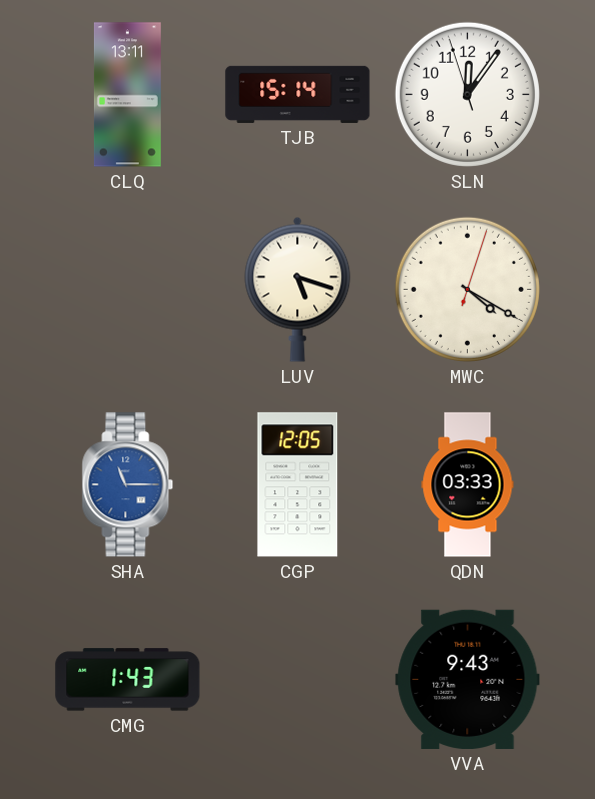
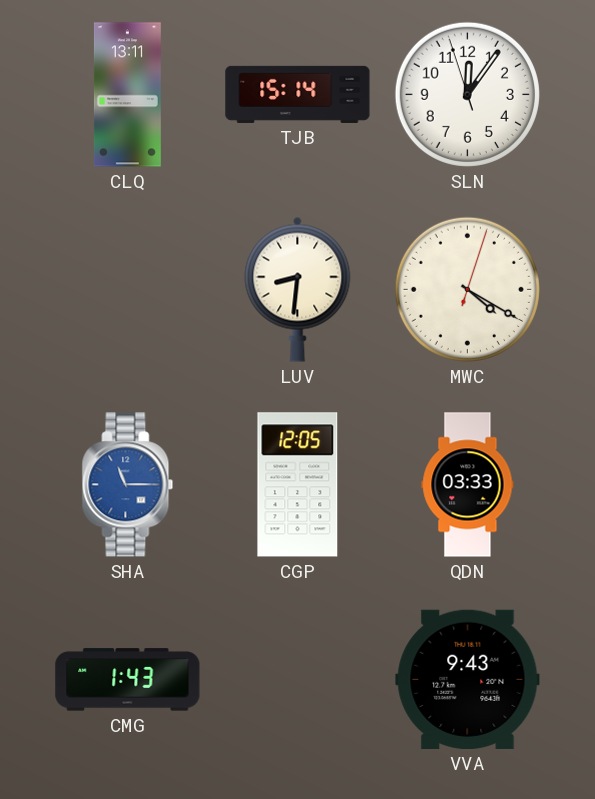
LUV: 5:18 -> 8:31
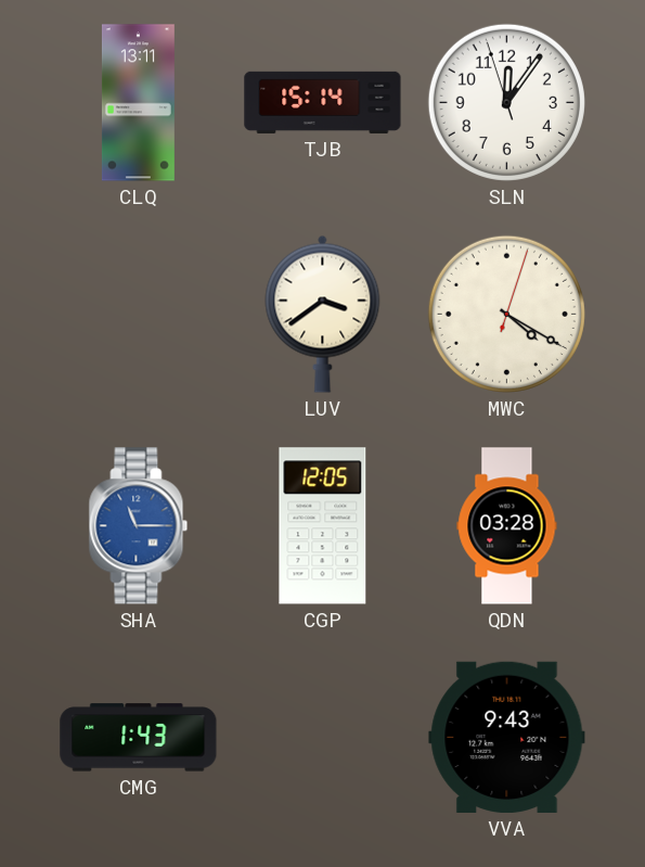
LUV: 8:31 -> 3:39
QDN: 03:33 -> 03:28
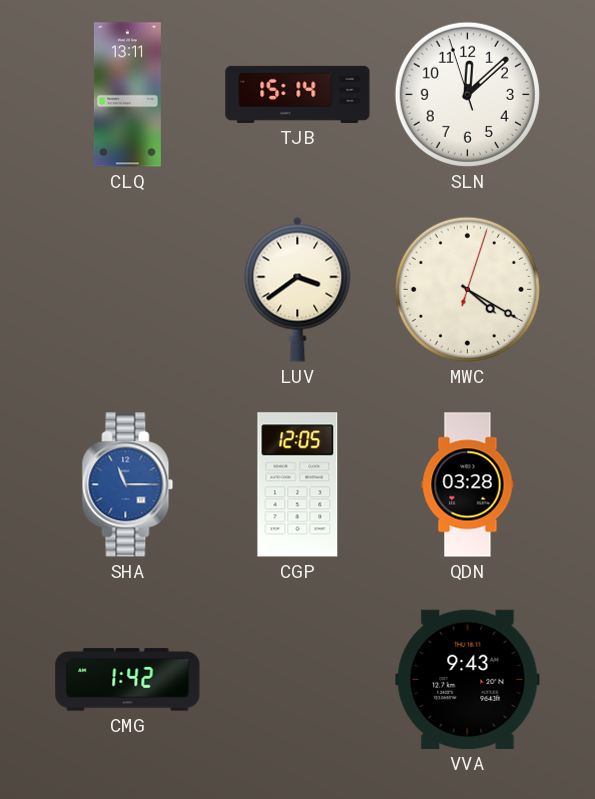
SLN: 12:05 -> 12:07
CMG: 1:43 -> 1:42
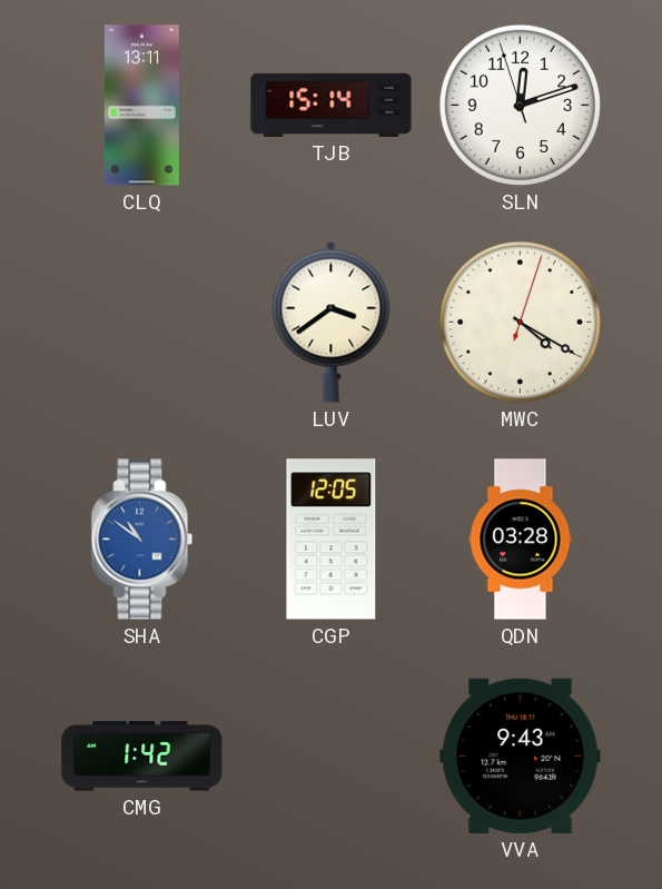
SLN: 12:07 -> 12:11
SHA: 11:15 -> 10:51
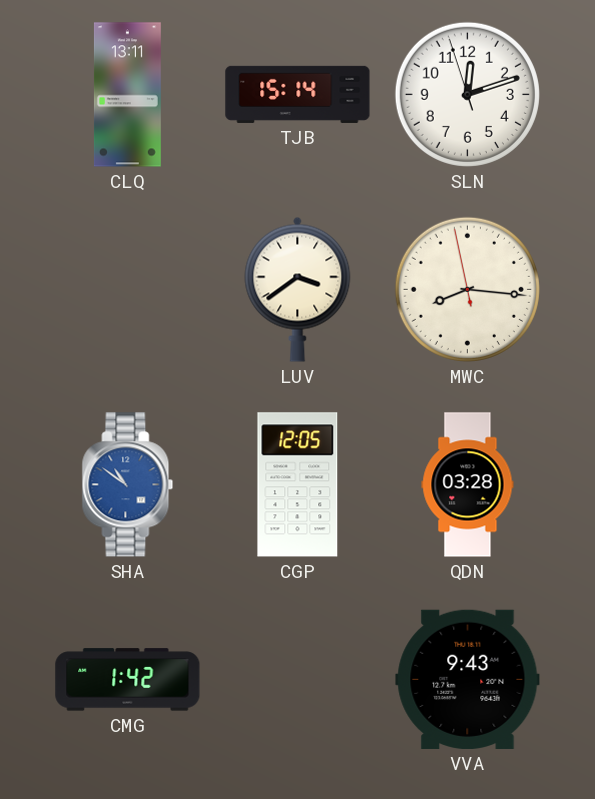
MWC: 4:20 -> 8:15
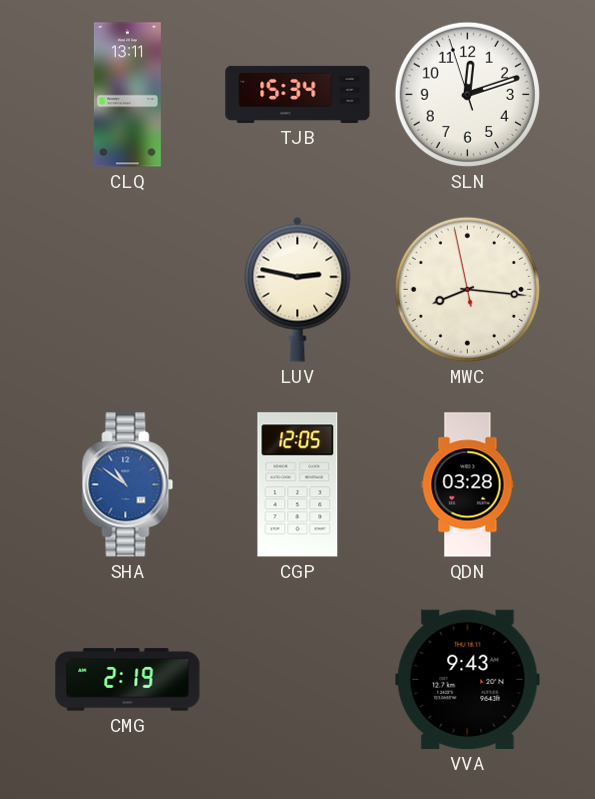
TJB: 15:14 -> 15:34
LUV: 3:39 -> 2:47
CMG: 1:42 -> 2:19
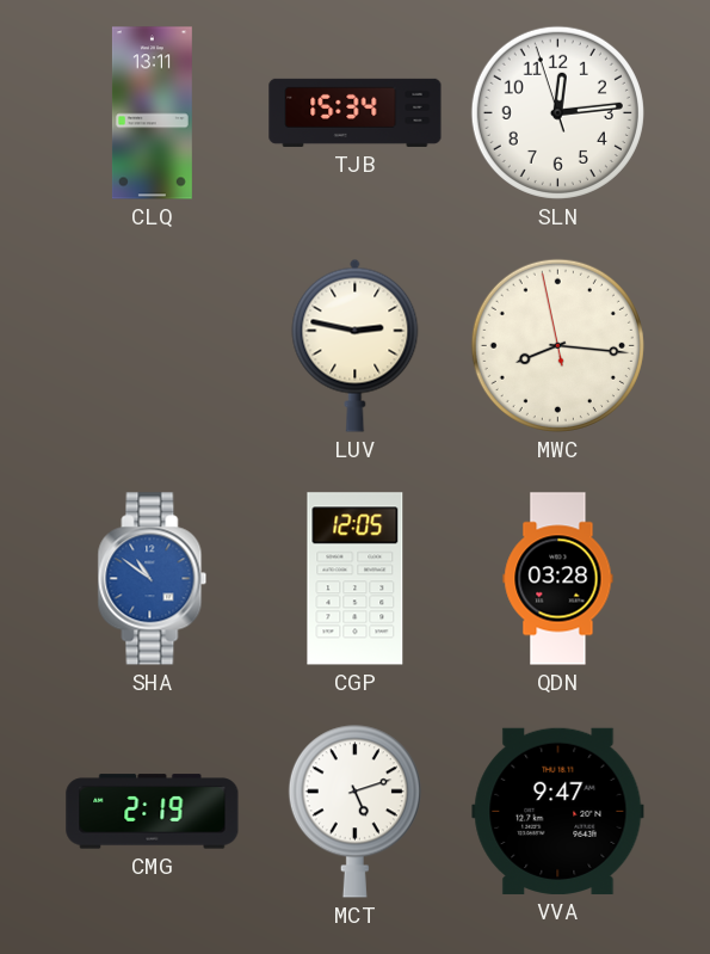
SLN: 12:11 -> 12:13
MCT: none -> 5:12
VVA: 9:43 -> 9:47
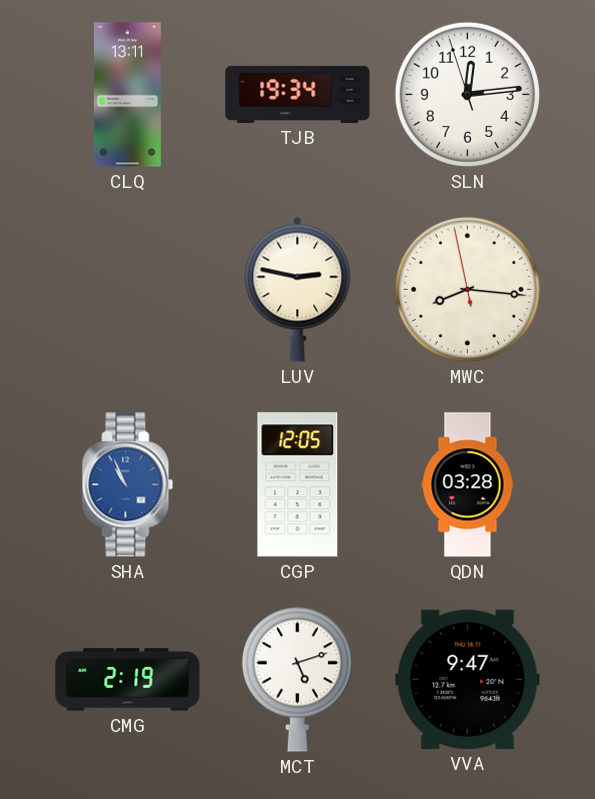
TJB: 15:34 -> 19:34
SHA: 10:51 -> 10:56
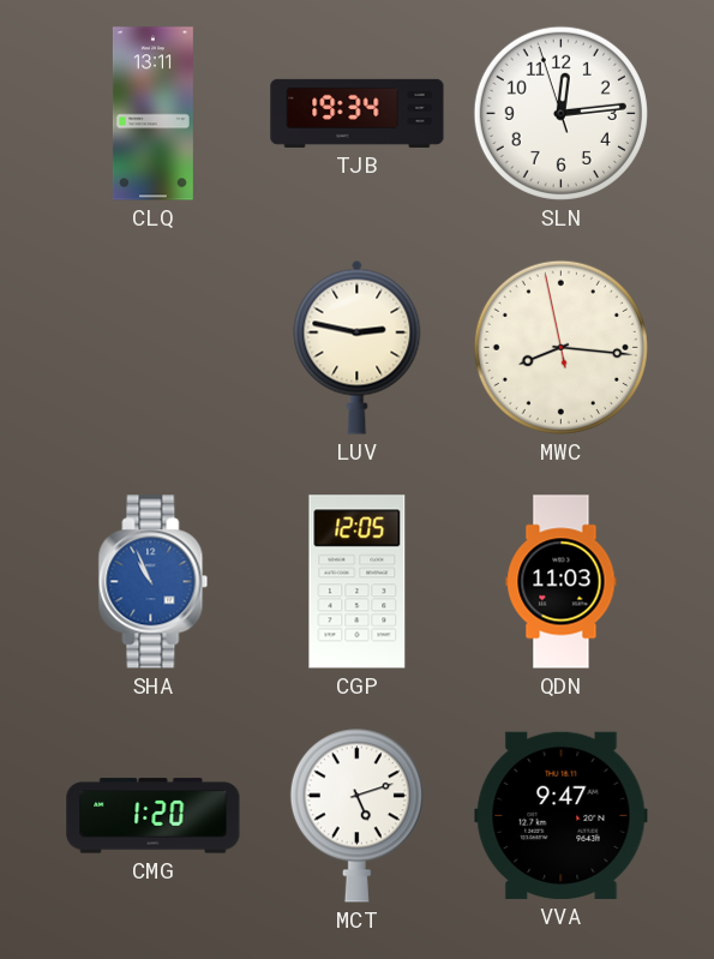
QDN: 03:28 -> 11:03
CMG: 2:19 -> 1:20
